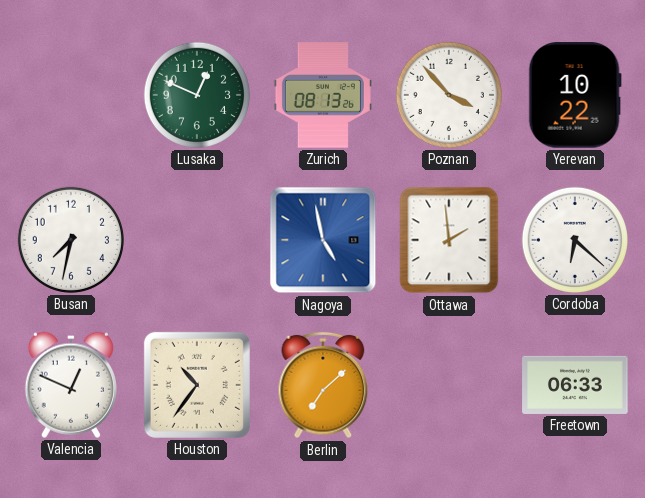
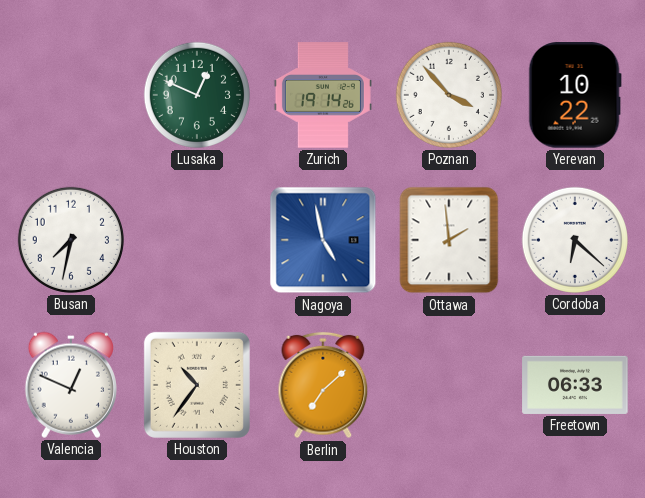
Zurich: 08:13 -> 19:14
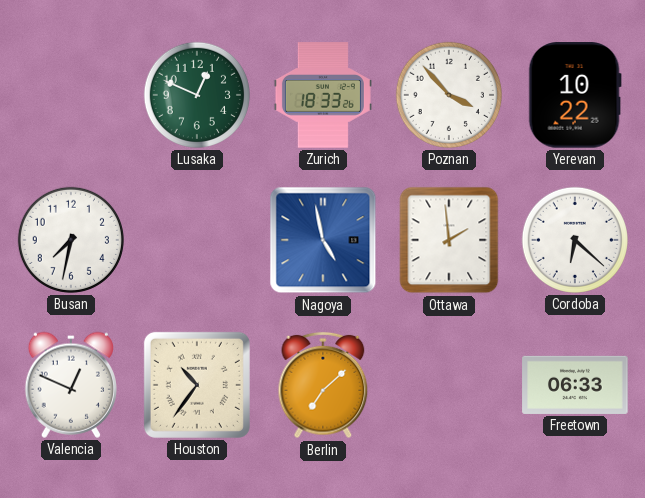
Zurich: 19:14 -> 18:33
